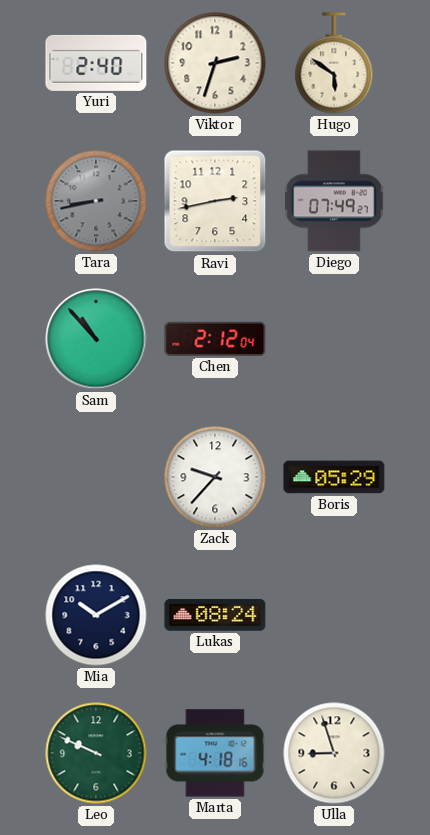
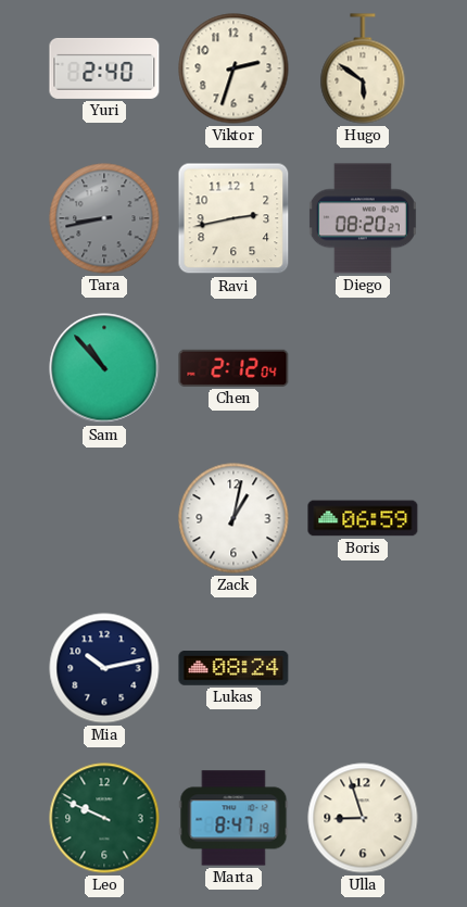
Diego: 07:49 -> 08:20
Zack: 9:37 -> 1:02
Boris: 05:29 -> 06:59
Mia: 10:10 -> 10:13
Marta: 4:18 -> 8:47
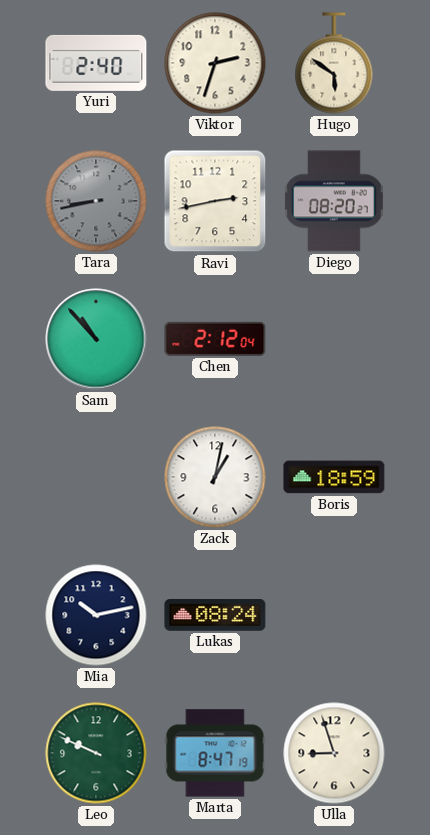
Boris: 06:59 -> 18:59
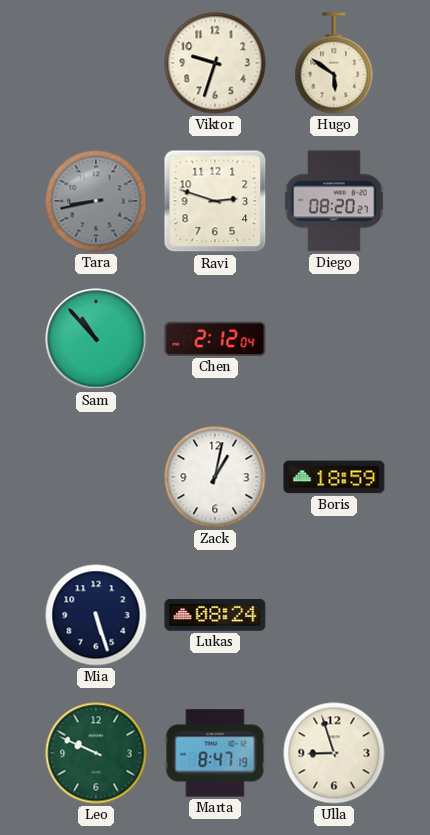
Yuri: 2:40 -> none
Viktor: 2:33 -> 9:33
Ravi: 2:43 -> 2:48
Mia: 10:13 -> 5:27
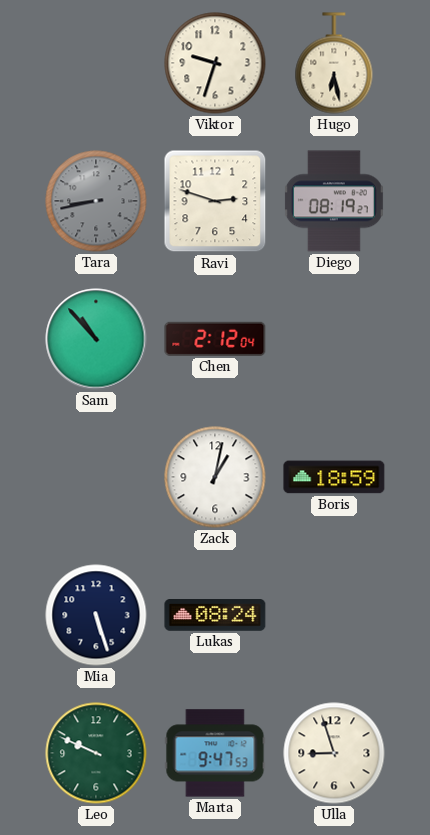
Hugo: 5:51 -> 6:28
Diego: 08:20 -> 08:19
Marta: 8:47 -> 9:47
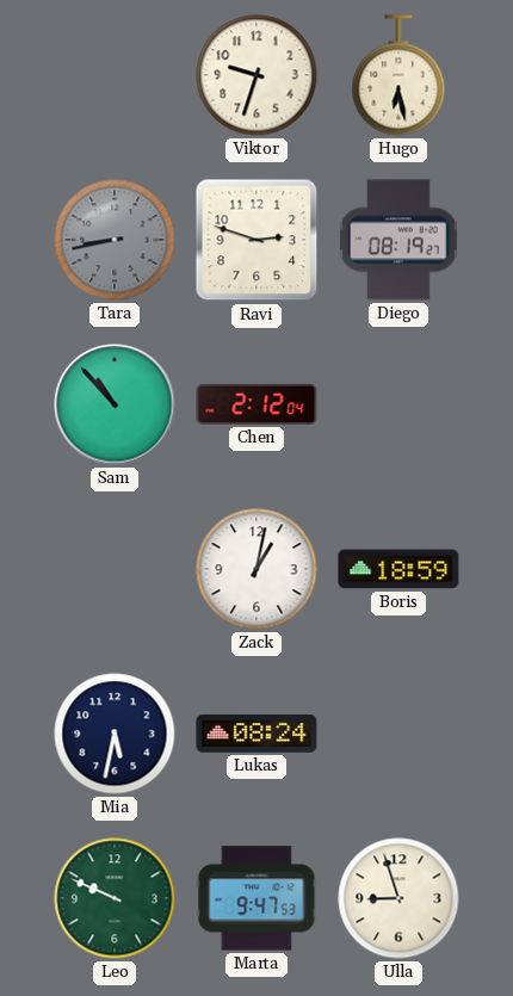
Mia: 5:27 -> 5:32
